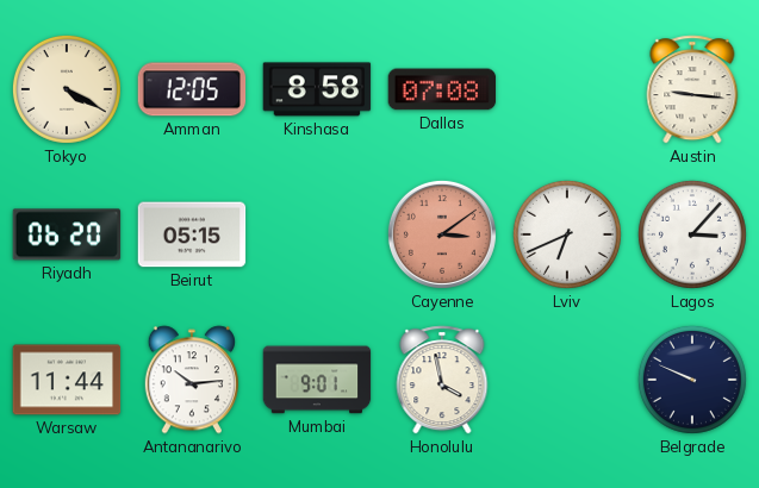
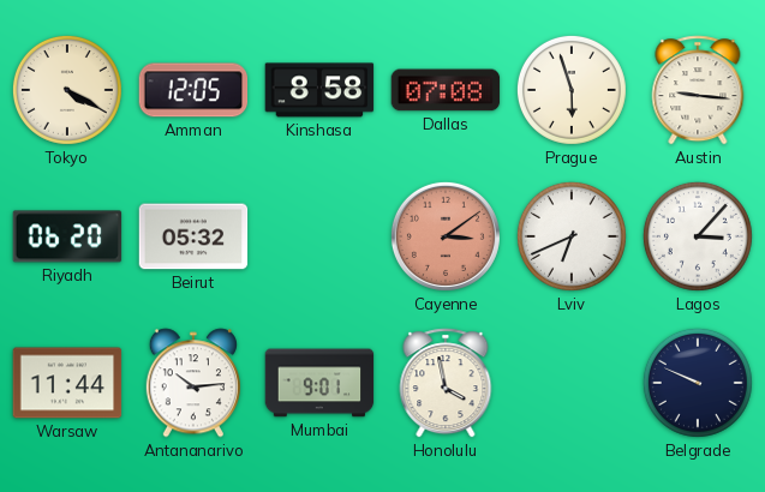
Prague: none -> 5:57
Beirut: 05:15 -> 05:32
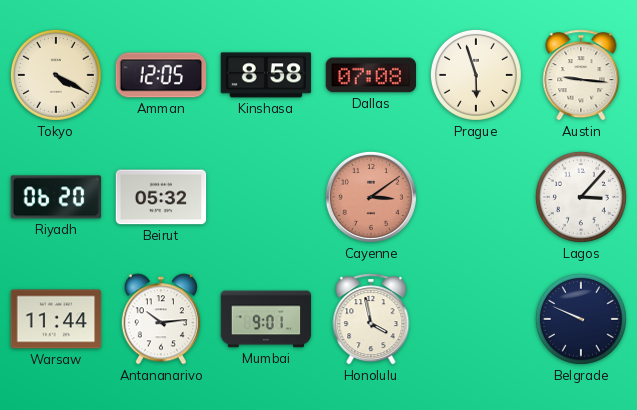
Lviv: 6:41 -> none
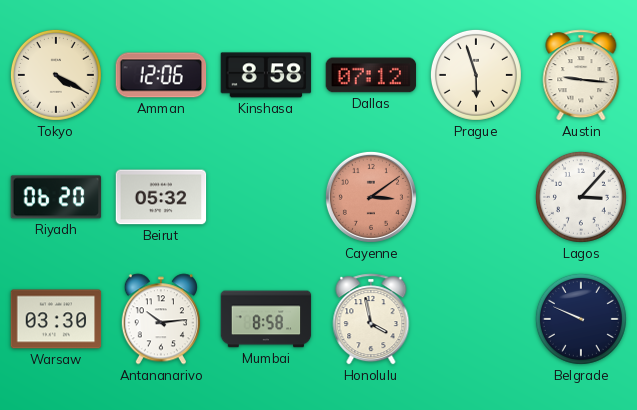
Amman: 12:05 -> 12:06
Dallas: 07:08 -> 07:12
Warsaw: 11:44 -> 03:30
Mumbai: 9:01 -> 8:58
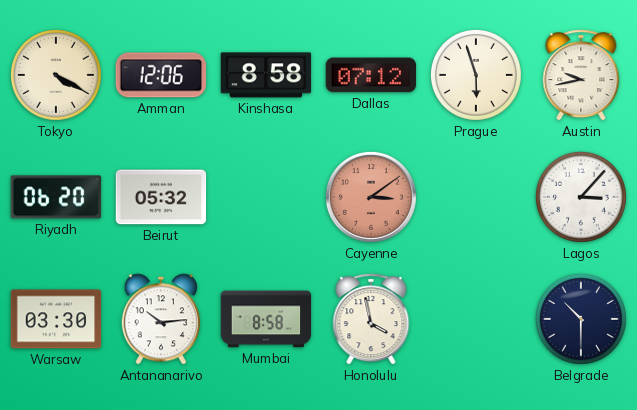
Austin: 9:16 -> 9:43
Belgrade: 9:49 -> 10:30
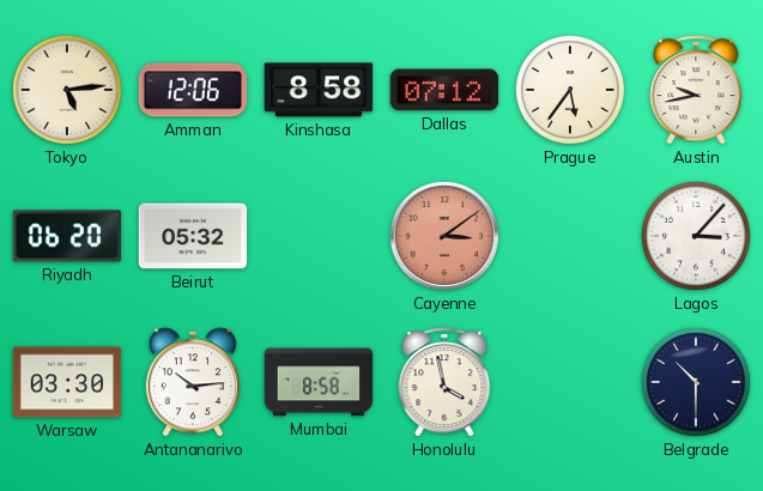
Tokyo: 4:20 -> 5:14
Prague: 5:57 -> 5:36
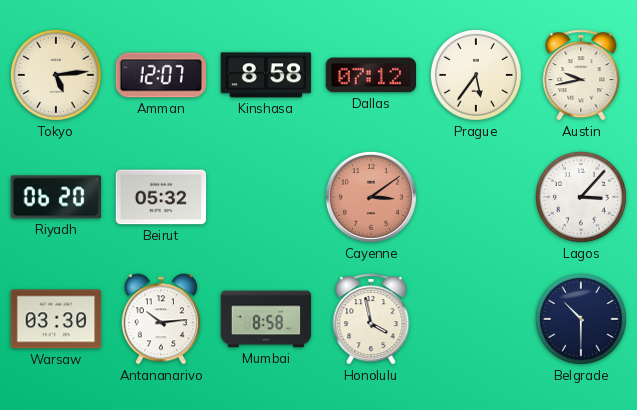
Amman: 12:06 -> 12:07
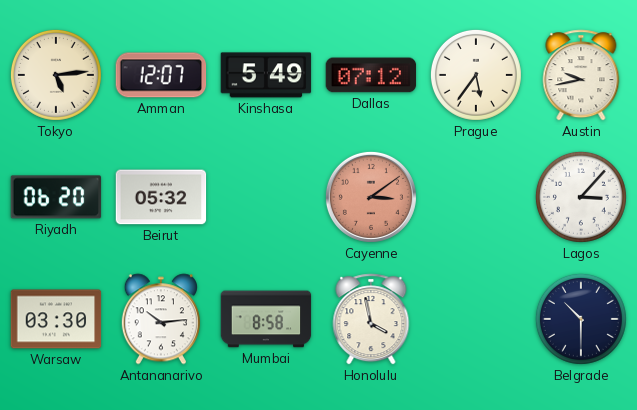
Kinshasa: 8:58 -> 5:49
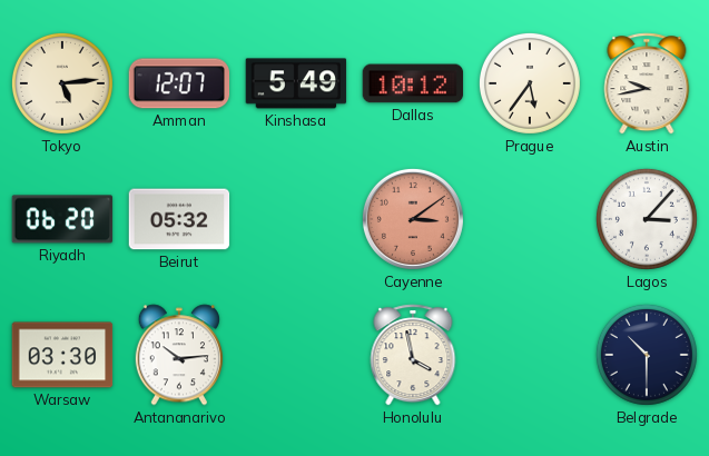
Dallas: 07:12 -> 10:12
Mumbai: 8:58 -> none
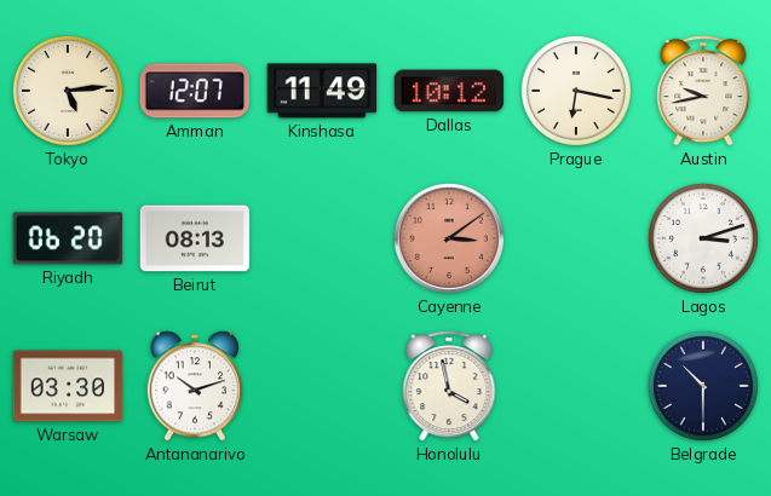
Kinshasa: 5:49 -> 11:49
Prague: 5:36 -> 6:17
Beirut: 05:32 -> 08:13
Lagos: 3:07 -> 3:12
Antananarivo: 10:14 -> 10:12
